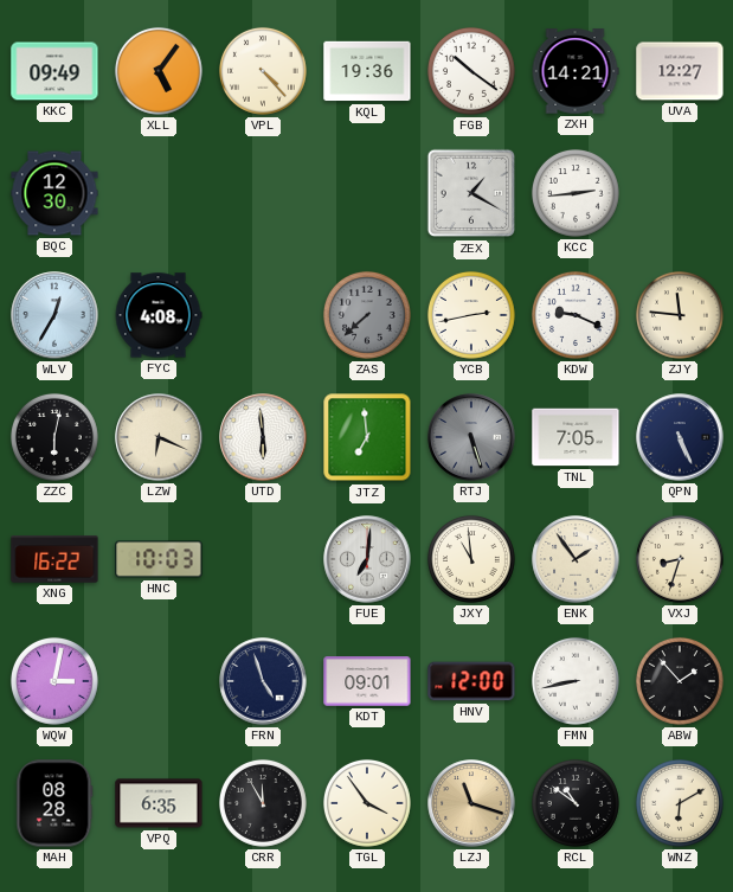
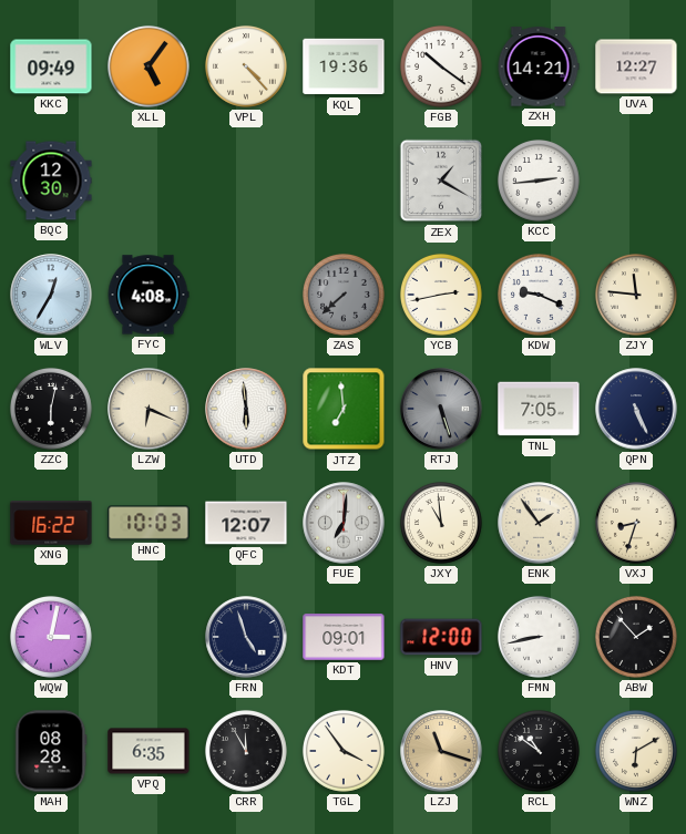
QFC: none -> 12:07
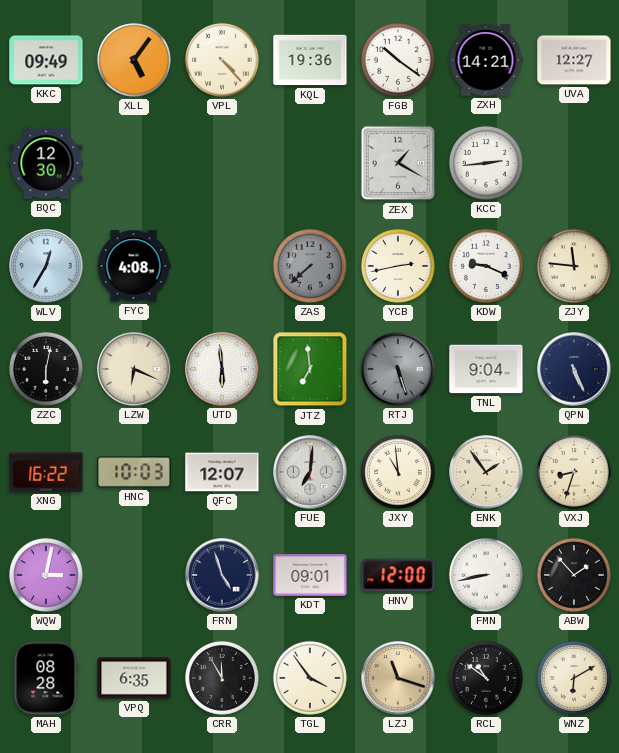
TNL: 7:05 -> 9:04
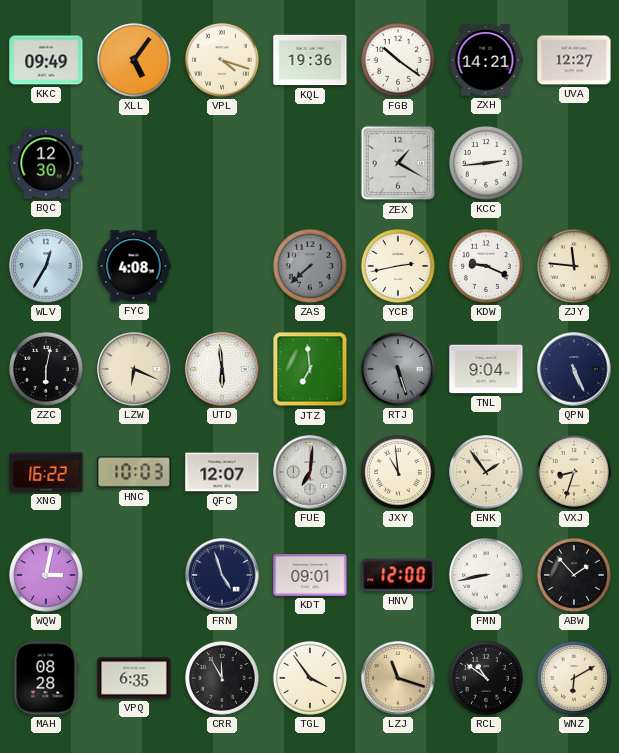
VPL: 4:23 -> 4:18
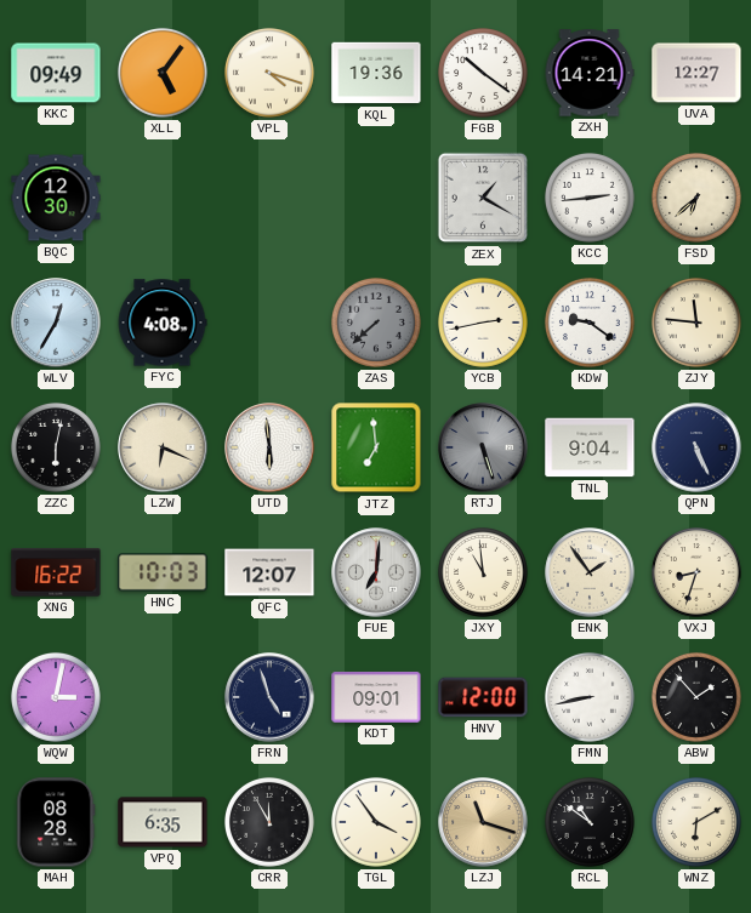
FSD: none -> 6:38
KDW: 9:19 -> 9:21
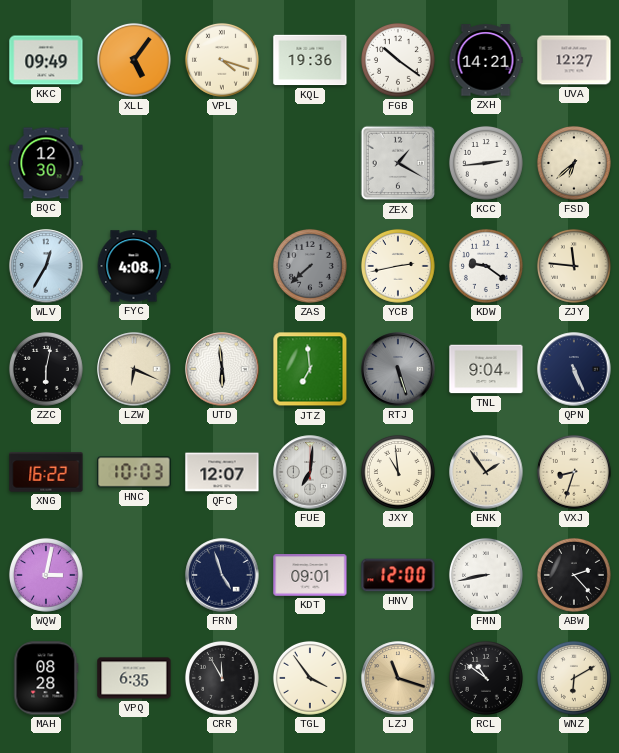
ABW: 1:53 -> 2:23
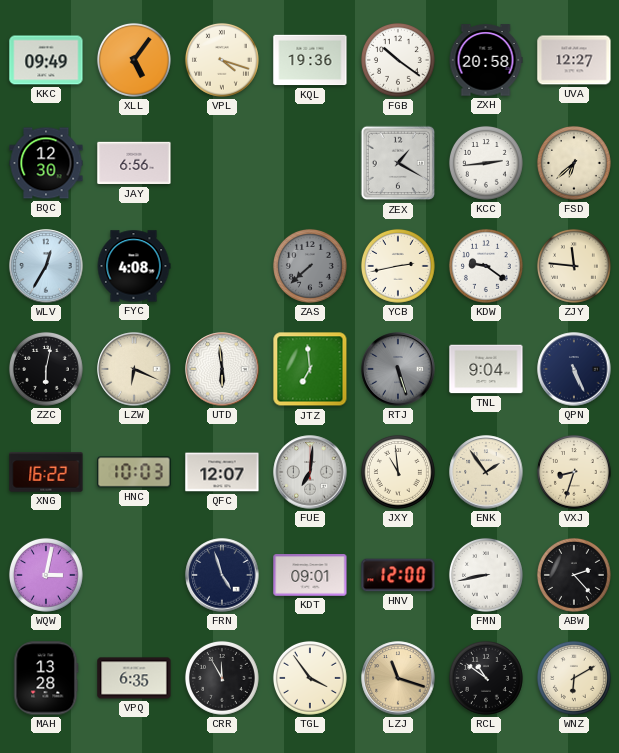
ZXH: 14:21 -> 20:58
JAY: none -> 6:56
MAH: 08:28 -> 13:28
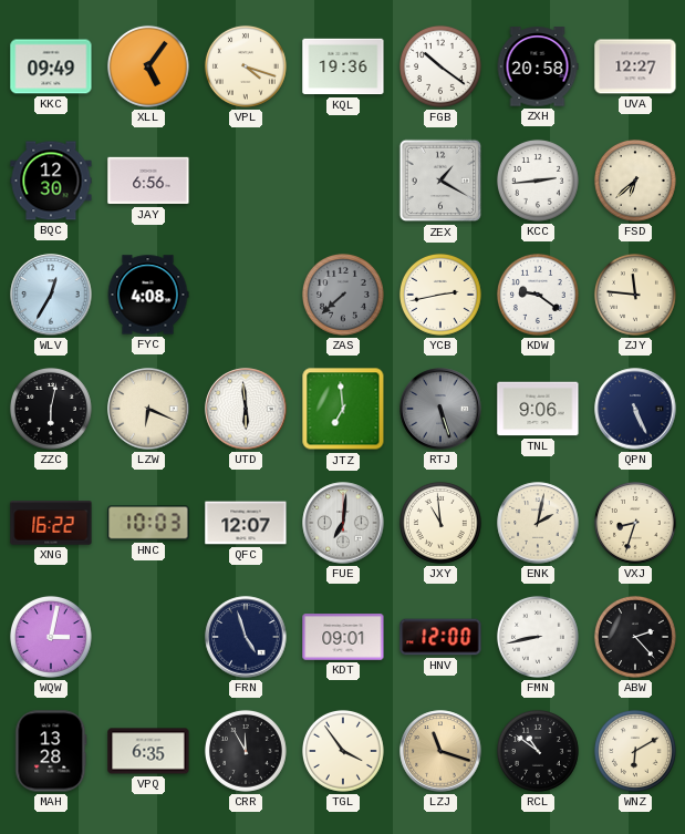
TNL: 9:04 -> 9:06
ENK: 1:54 -> 2:02
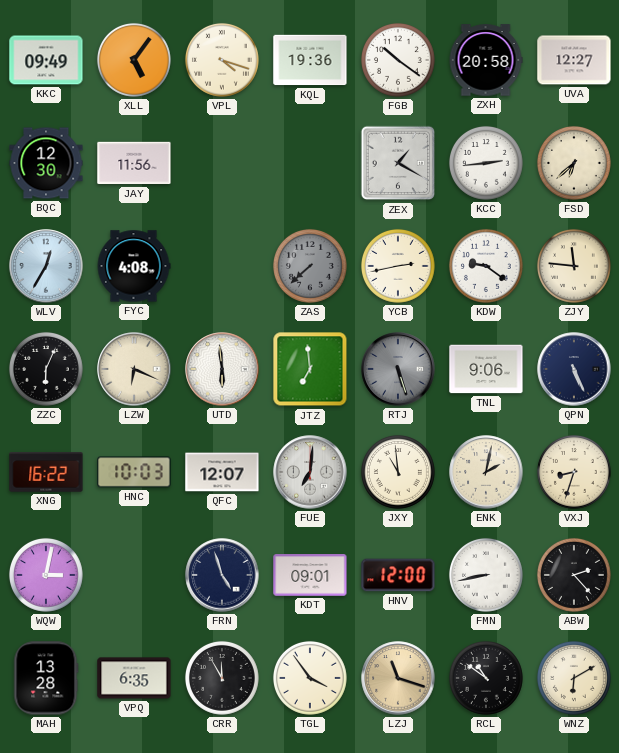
JAY: 6:56 -> 11:56
ZZC: 6:02 -> 6:04
